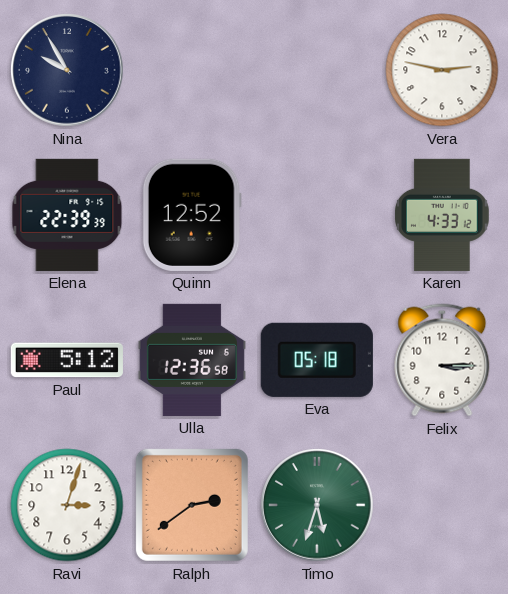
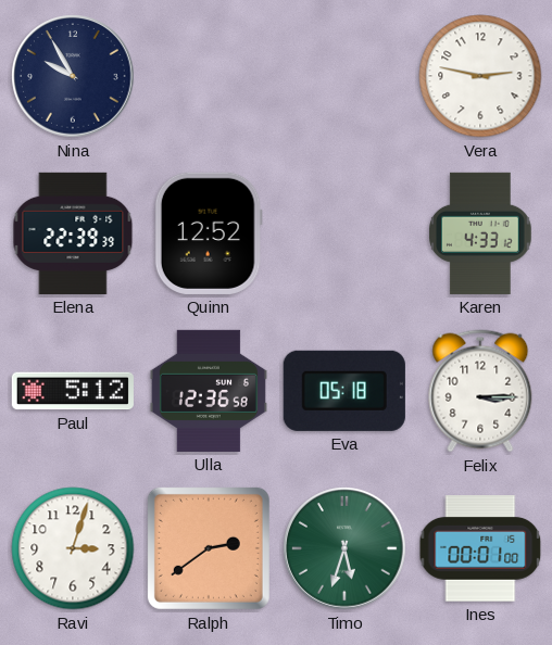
Ines: none -> 00:01
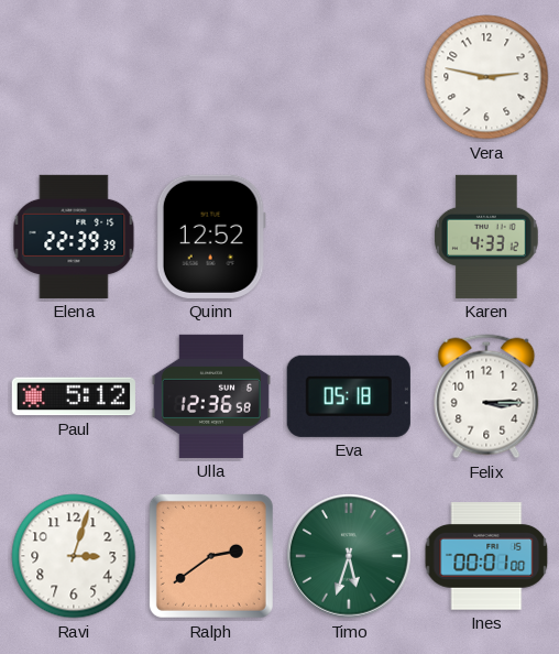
Nina: 9:55 -> none
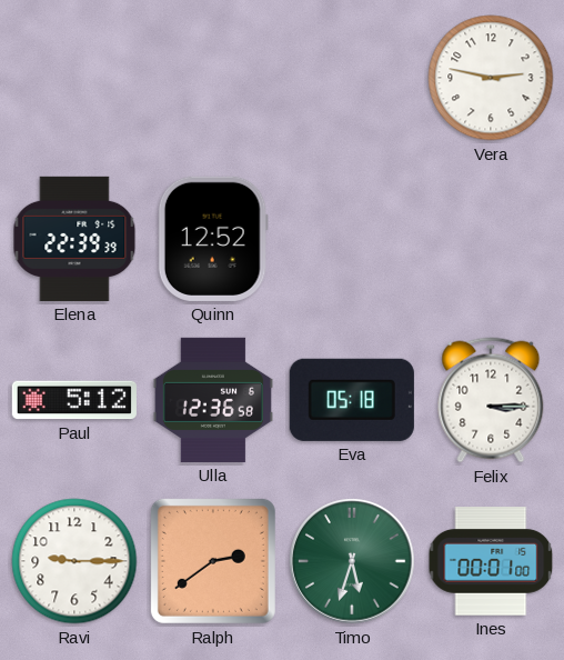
Karen: 4:33 -> none
Ravi: 3:03 -> 9:15
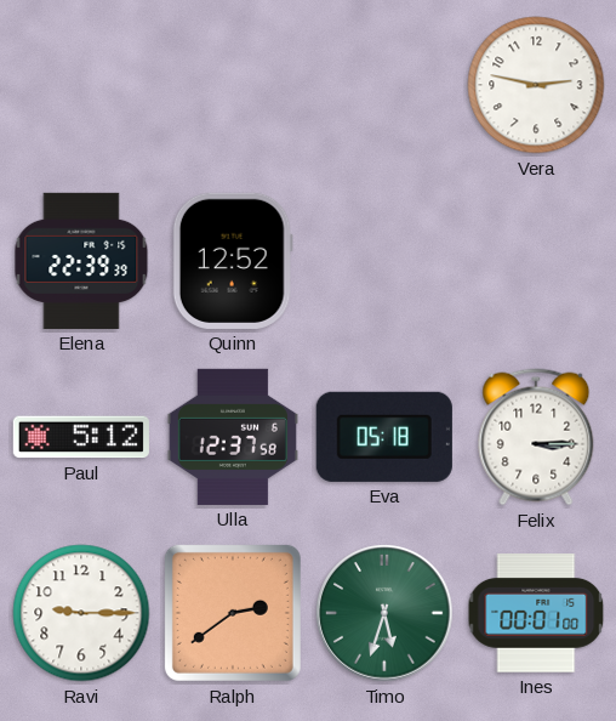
Ulla: 12:36 -> 12:37
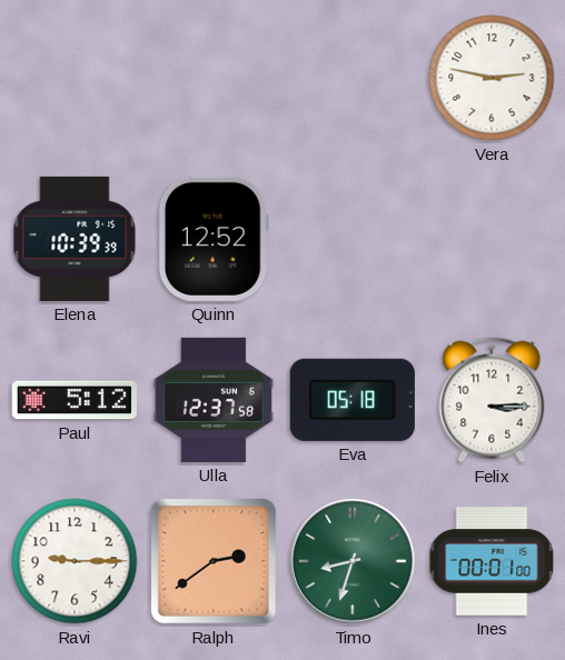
Elena: 22:39 -> 10:39
Timo: 5:33 -> 8:33
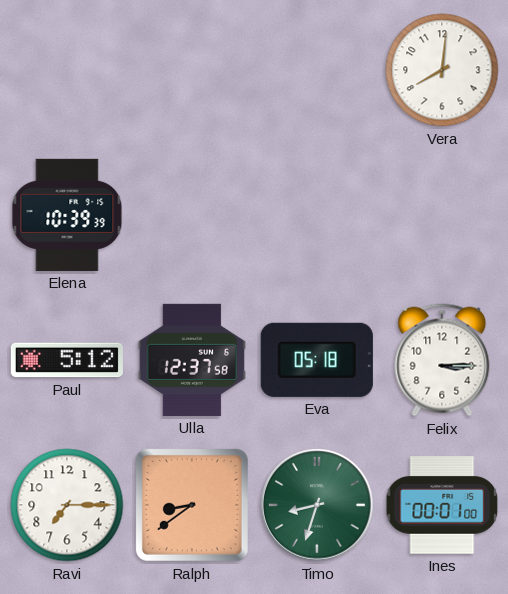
Vera: 2:47 -> 8:01
Quinn: 12:52 -> none
Ravi: 9:15 -> 7:15
Ralph: 2:39 -> 8:39
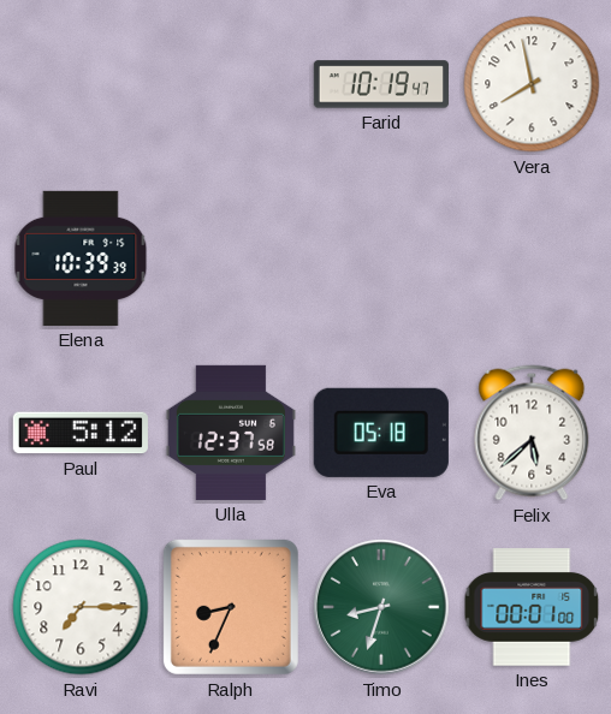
Farid: none -> 10:19
Vera: 8:01 -> 7:58
Felix: 3:15 -> 5:38
Ralph: 8:39 -> 8:34
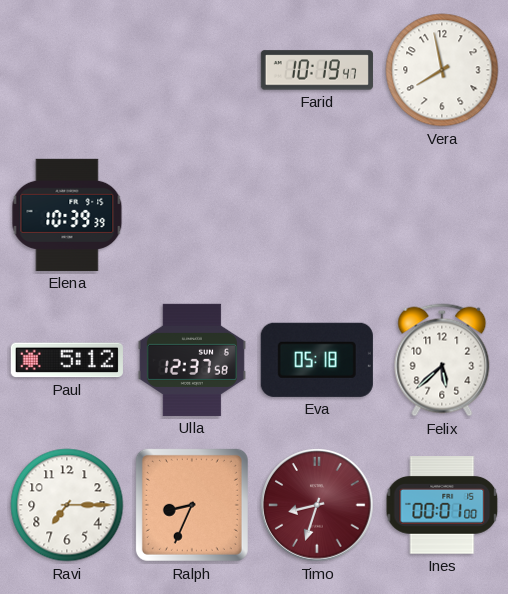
Timo dial: green -> burgundy
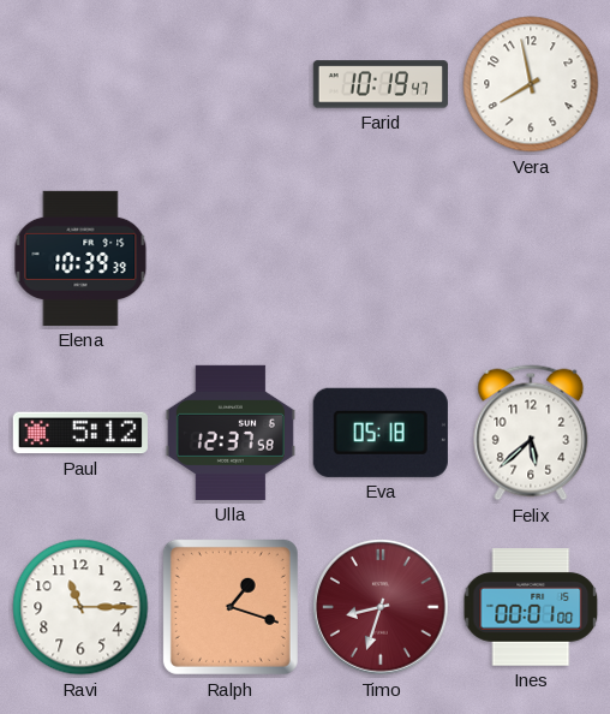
Ravi: 7:15 -> 11:15
Ralph: 8:34 -> 1:18
